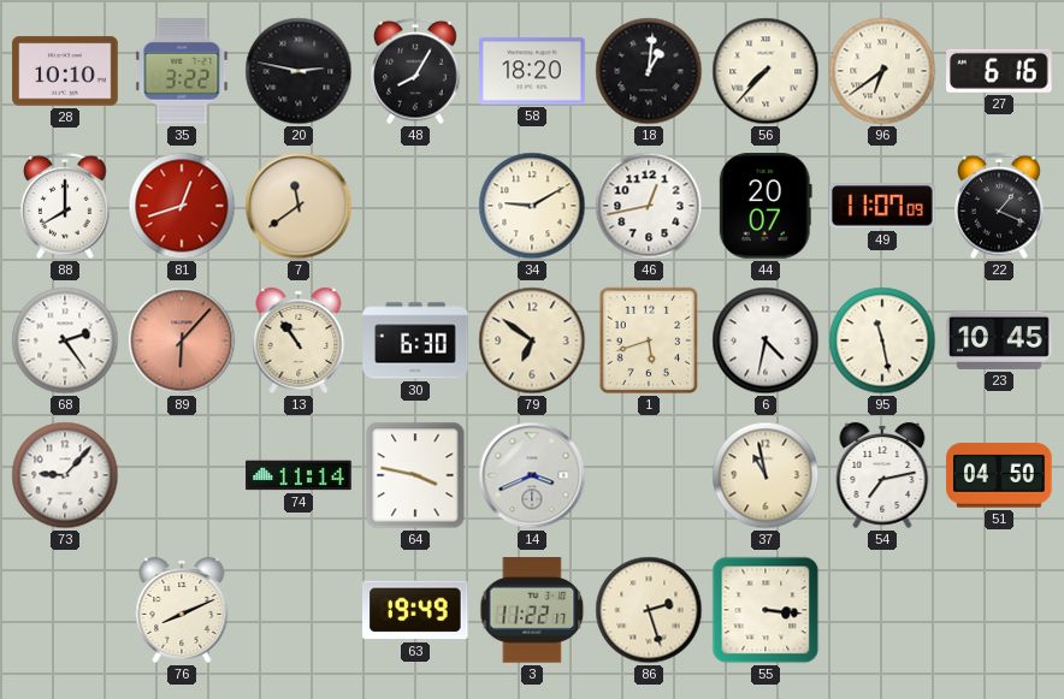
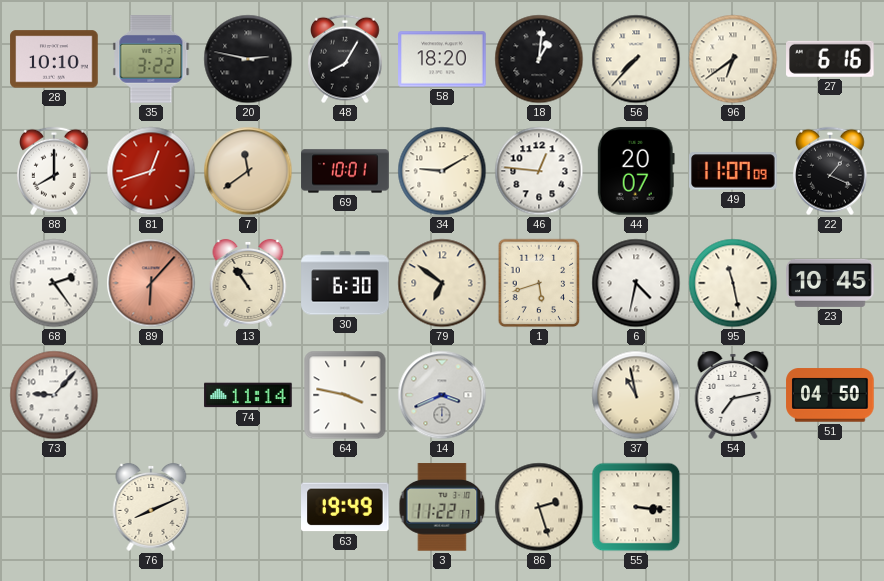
69: none -> 10:01
46: 12:43 -> 12:46
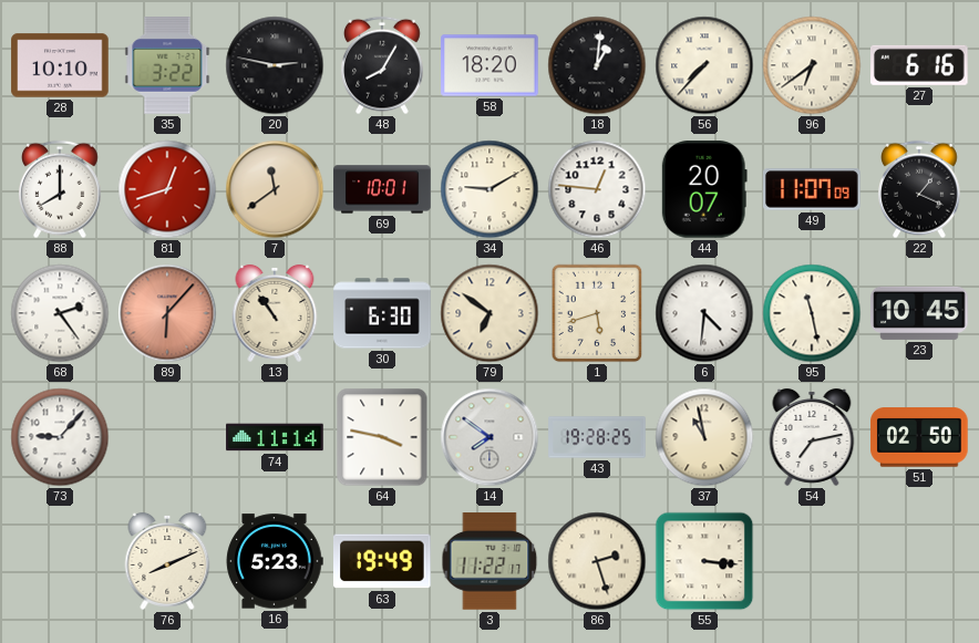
6: 4:32 -> 4:31
14: 3:41 -> 7:51
43: none -> 19:28
51: 04:50 -> 02:50
16: none -> 5:23
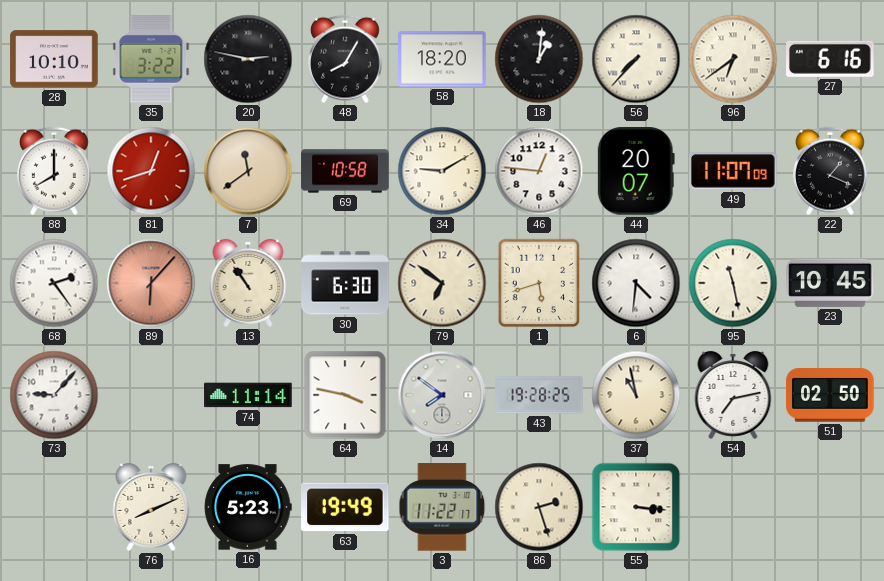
69: 10:01 -> 10:58
